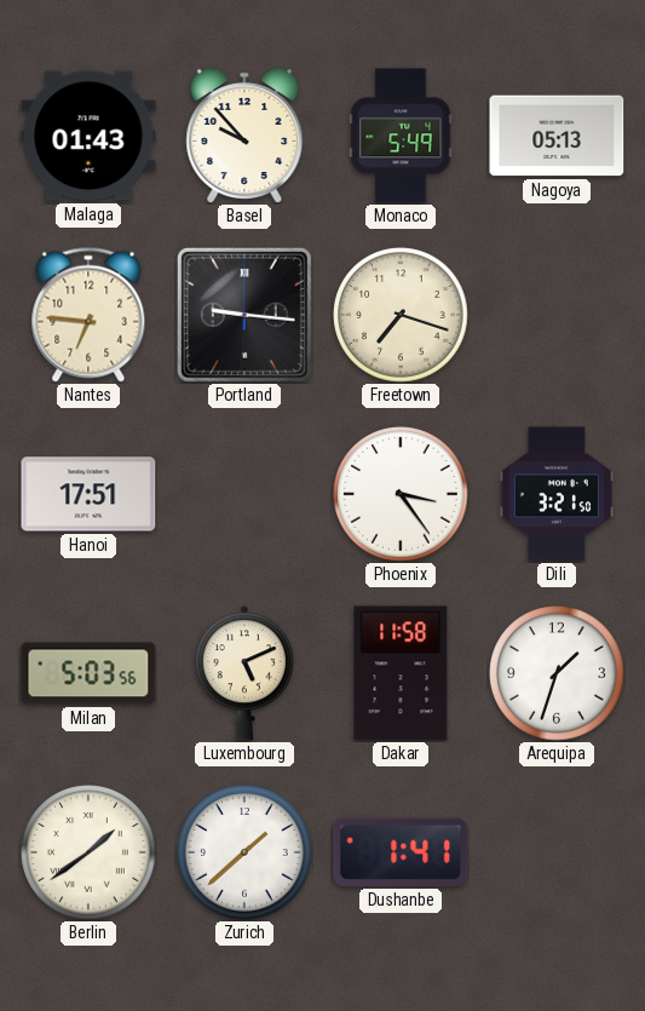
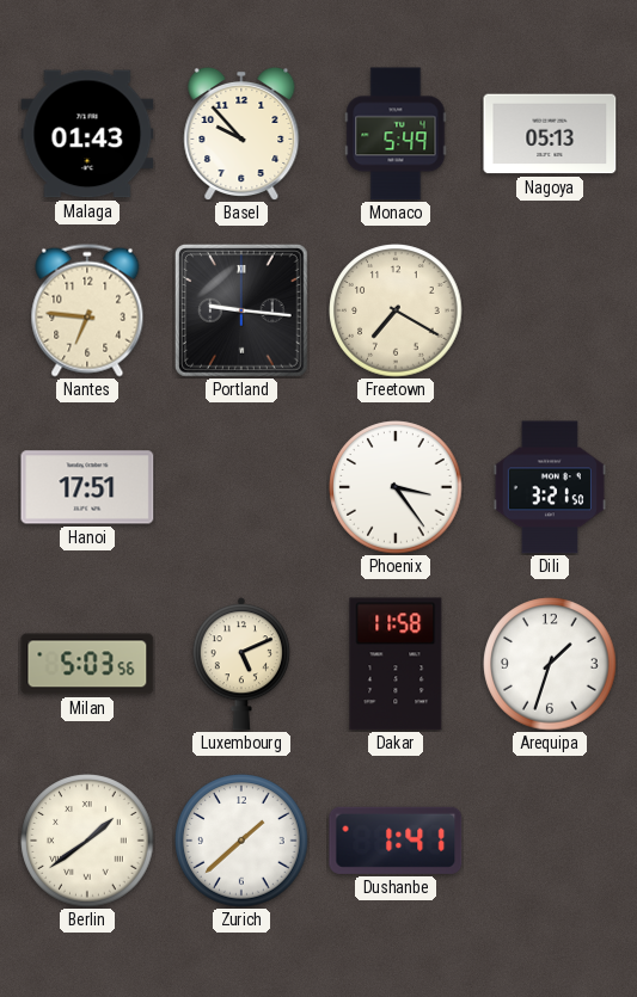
Freetown: 7:18 -> 7:20
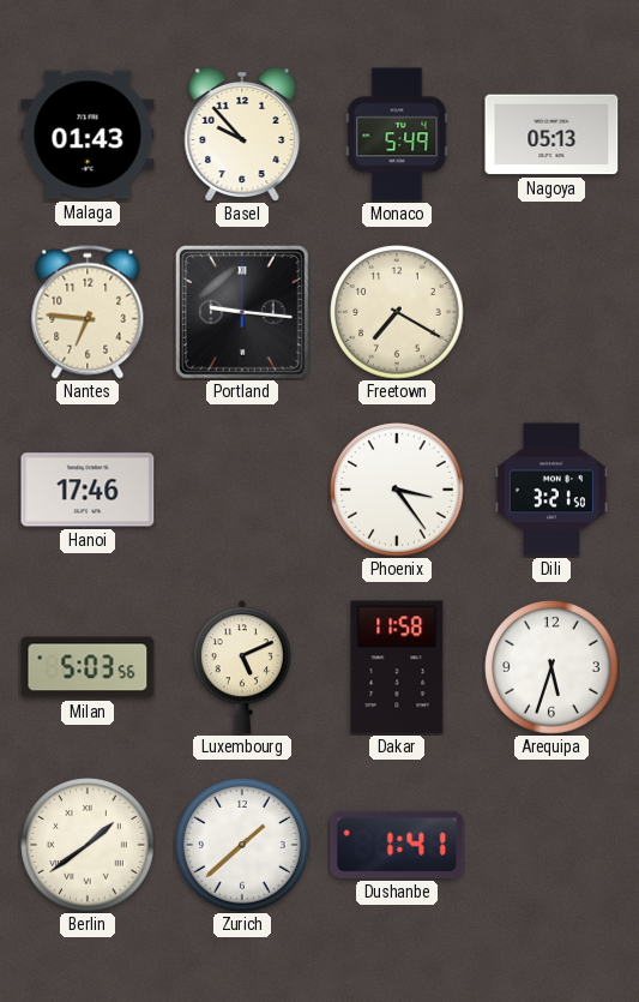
Hanoi: 17:51 -> 17:46
Arequipa: 1:33 -> 5:33
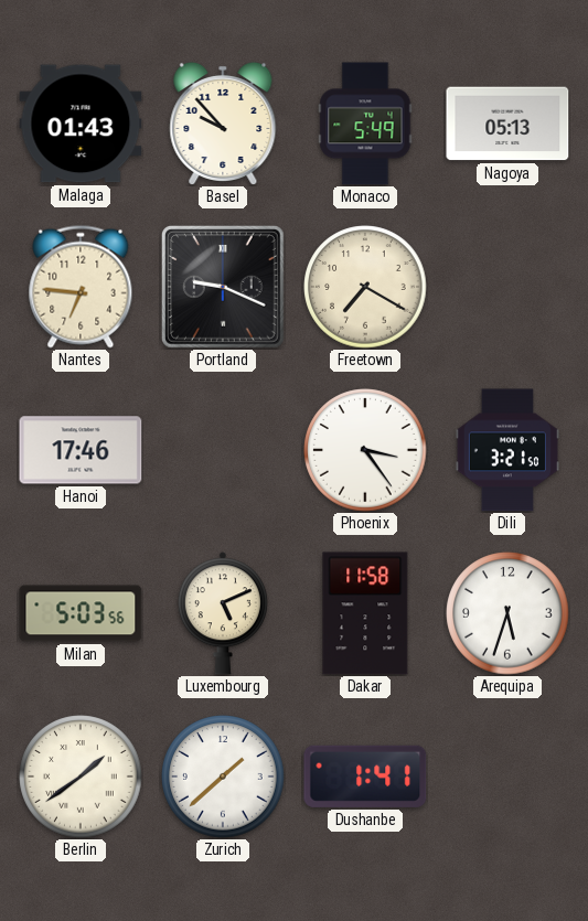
Portland: 9:16 -> 9:19
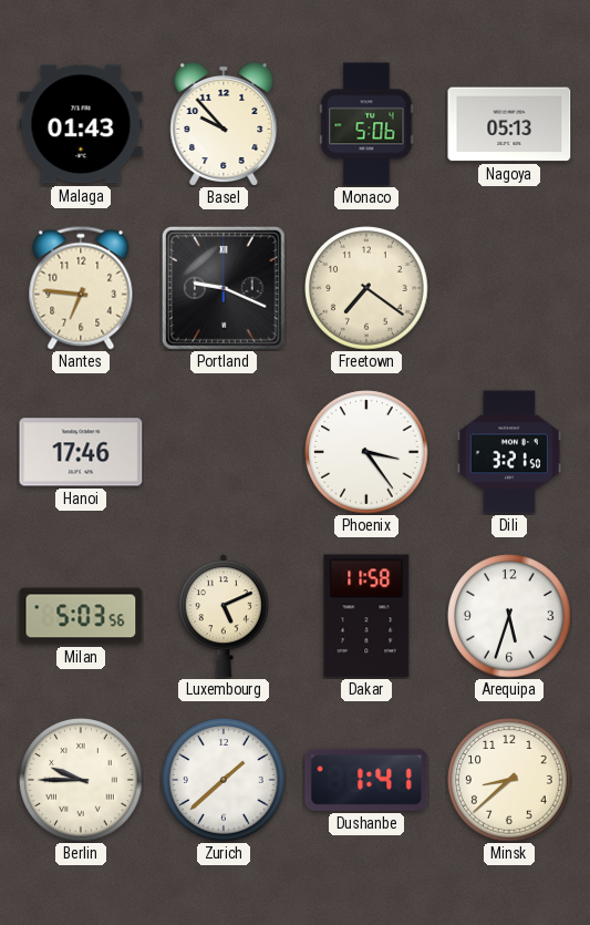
Monaco: 5:49 -> 5:06
Freetown: 7:20 -> 7:21
Berlin: 1:39 -> 9:45
Minsk: none -> 8:38
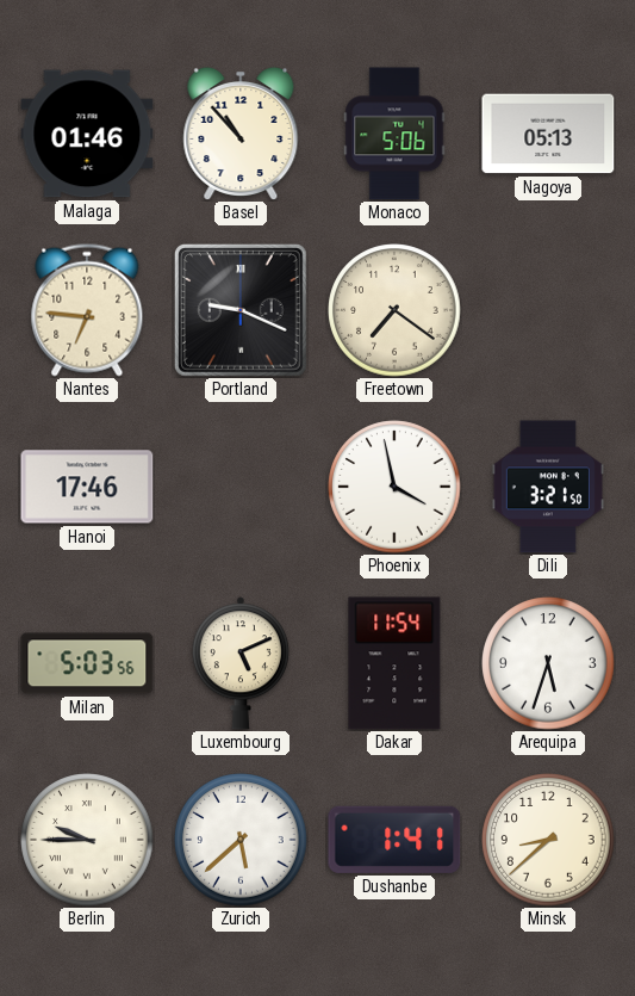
Malaga: 01:43 -> 01:46
Basel: 9:53 -> 10:53
Phoenix: 3:24 -> 3:58
Dakar: 11:58 -> 11:54
Zurich: 1:38 -> 5:38
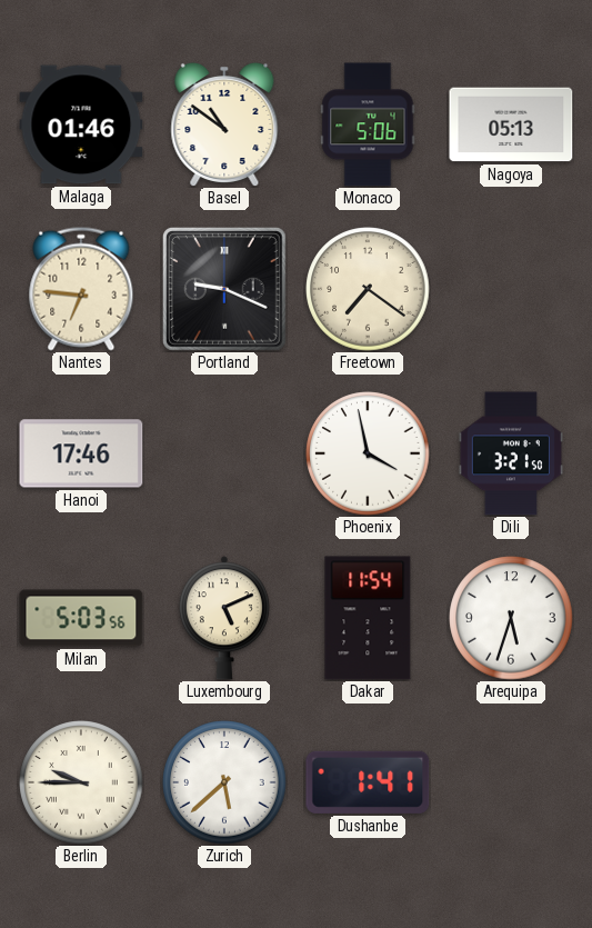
Basel: 10:53 -> 10:51
Minsk: 8:38 -> none
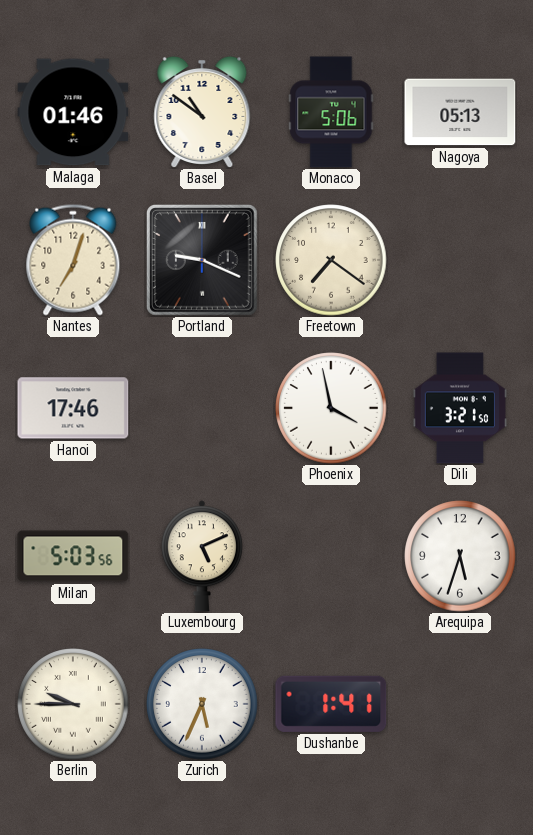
Nantes: 6:46 -> 7:03
Dakar: 11:54 -> none
Zurich: 5:38 -> 5:34
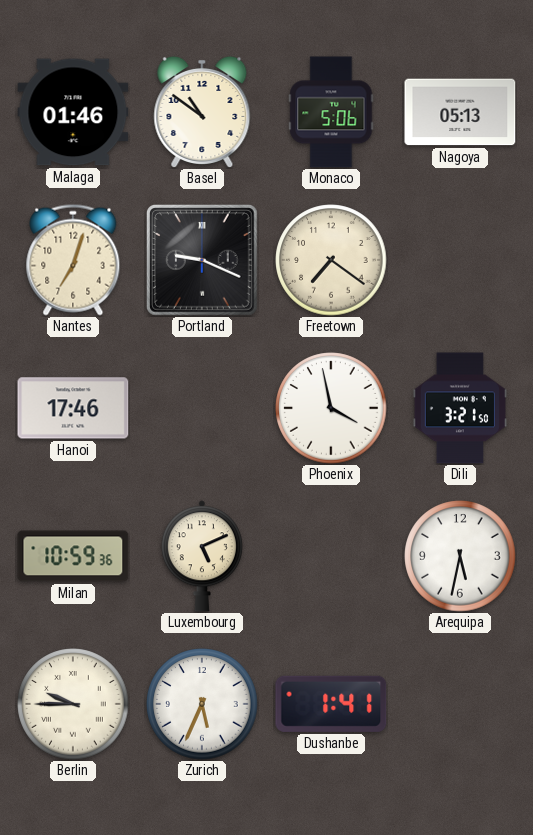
Milan: 5:03 -> 10:59
Arequipa: 5:33 -> 5:32
